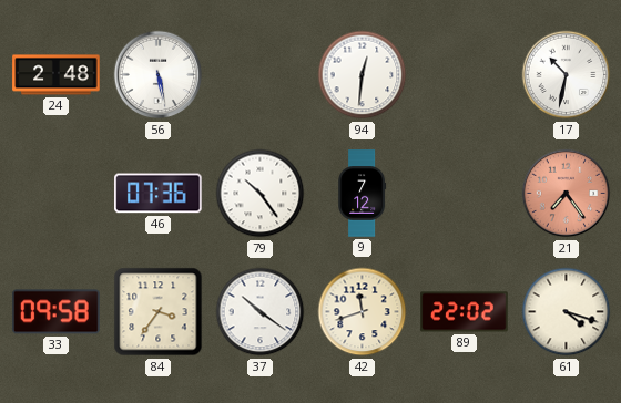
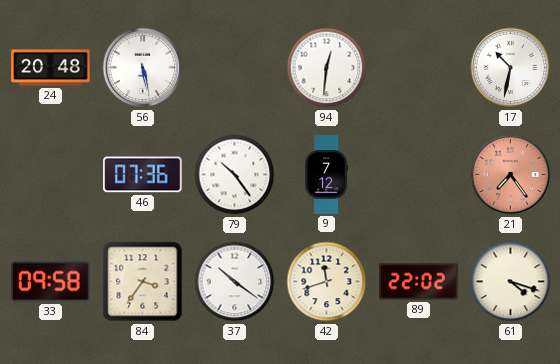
24: 2:48 -> 20:48
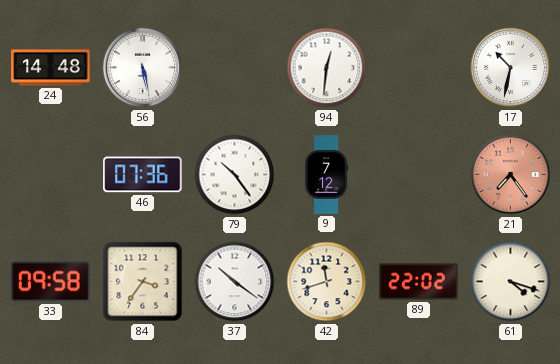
24: 20:48 -> 14:48
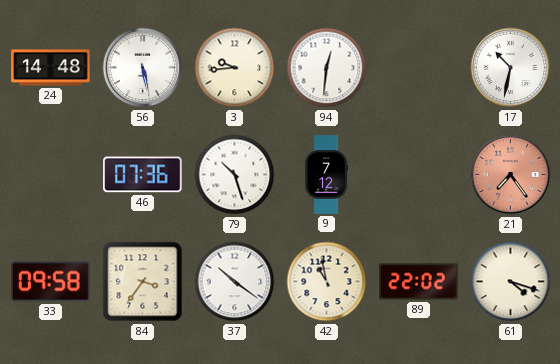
3: none -> 9:44
79: 10:24 -> 10:27
42: 11:42 -> 10:58
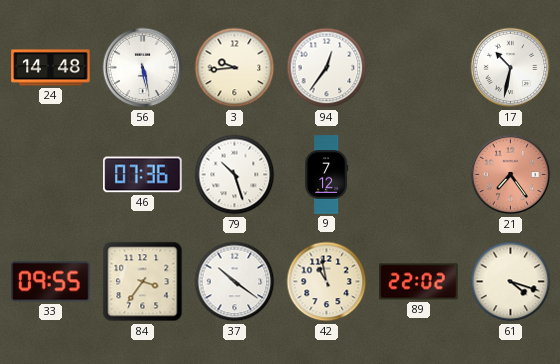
94: 12:31 -> 12:36
33: 09:58 -> 09:55
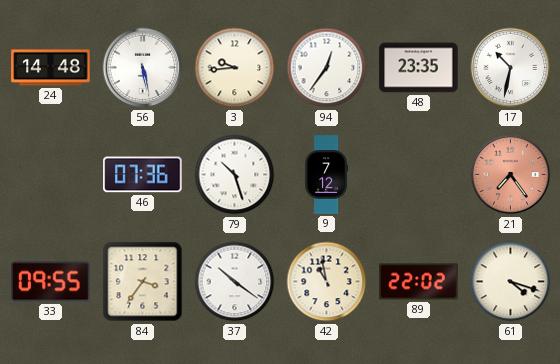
48: none -> 23:35
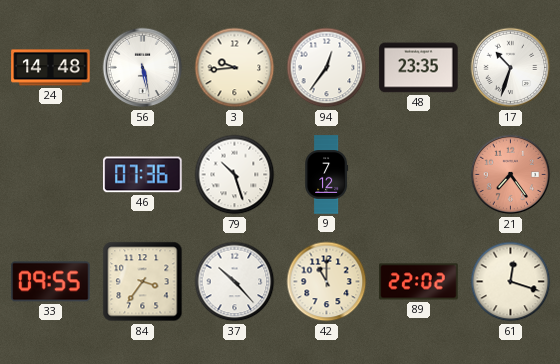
17: 10:32 -> 10:33
37: 10:21 -> 10:23
42: 10:58 -> 11:00
61: 4:18 -> 12:18
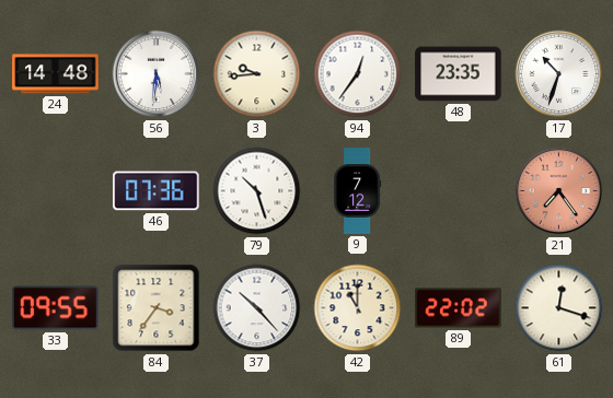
56: 5:28 -> 5:31
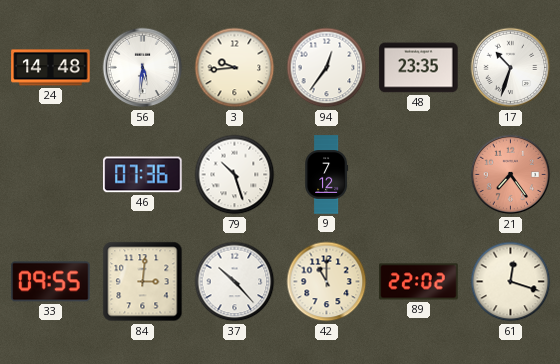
84: 3:36 -> 3:01
